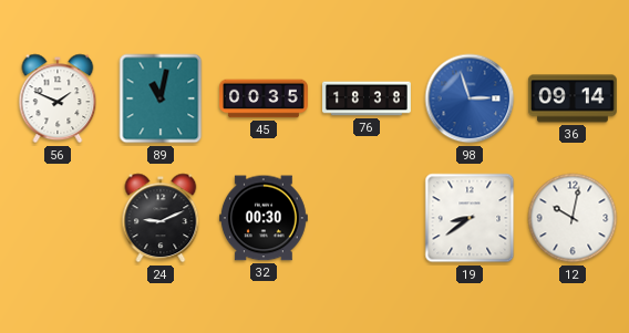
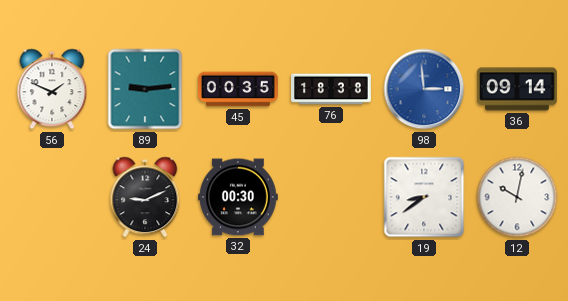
89: 11:02 -> 9:14
98: 2:57 -> 2:59
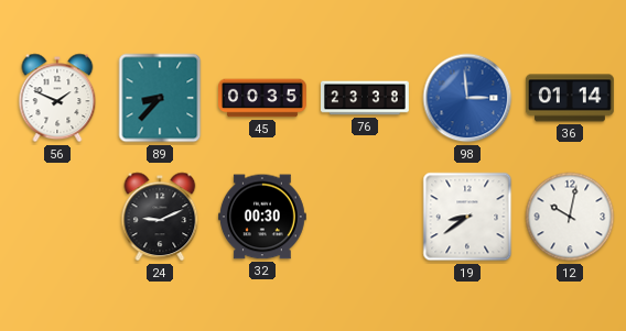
89: 9:14 -> 8:37
76: 18:38 -> 23:38
36: 09:14 -> 01:14
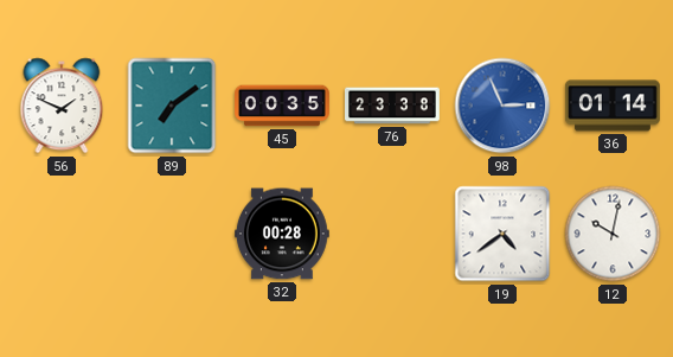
89: 8:37 -> 7:09
98: 2:59 -> 2:56
24: 9:11 -> none
32: 00:30 -> 00:28
19: 8:39 -> 4:39
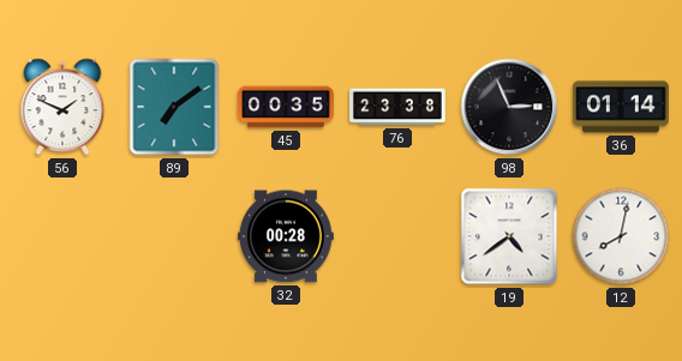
98 dial: blue -> black
12: 10:02 -> 8:02
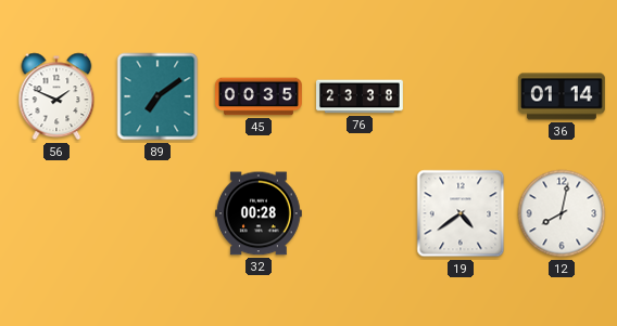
98: 2:56 -> none
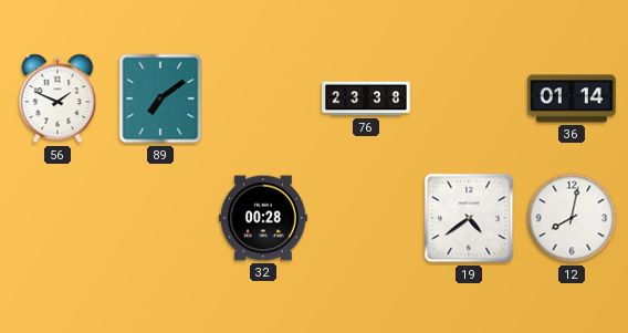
45: 00:35 -> none
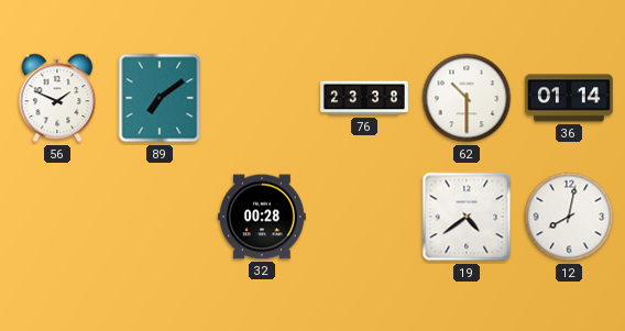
62: none -> 10:30
